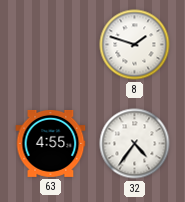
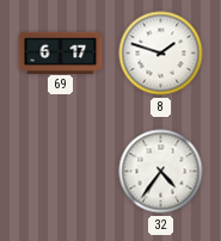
69: none -> 6:17
63: 4:55 -> none
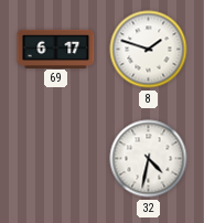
32: 4:36 -> 4:32
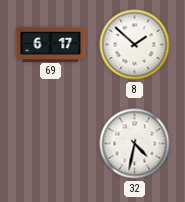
8: 1:48 -> 1:52
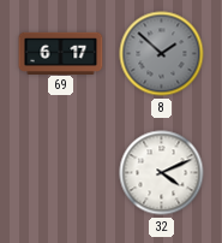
8 dial: white -> grey
32: 4:32 -> 4:11
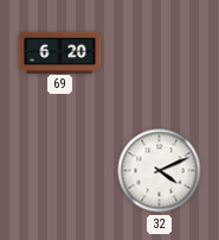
69: 6:17 -> 6:20
8: 1:52 -> none
